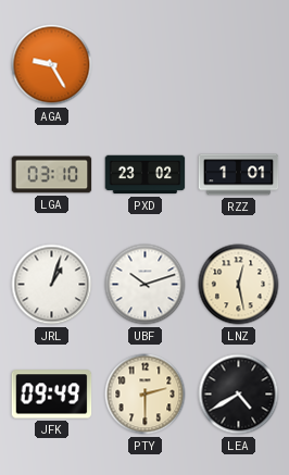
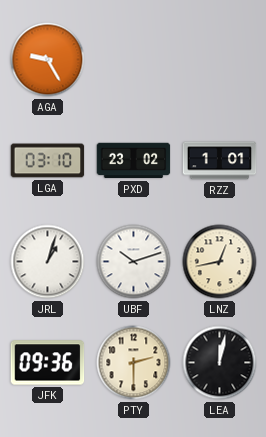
LNZ: 12:28 -> 12:43
JFK: 09:49 -> 09:36
LEA: 4:40 -> 12:02
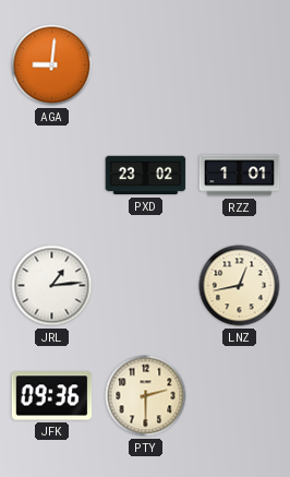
AGA: 9:25 -> 9:01
LGA: 03:10 -> none
JRL: 1:03 -> 1:14
UBF: 10:12 -> none
LEA: 12:02 -> none
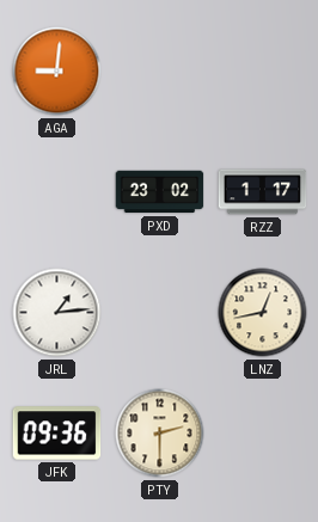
RZZ: 1:01 -> 1:17
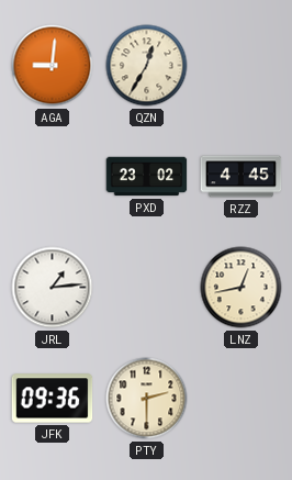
QZN: none -> 12:35
RZZ: 1:17 -> 4:45
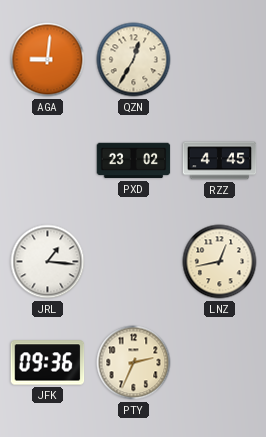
JRL: 1:14 -> 1:16
PTY: 2:30 -> 2:34
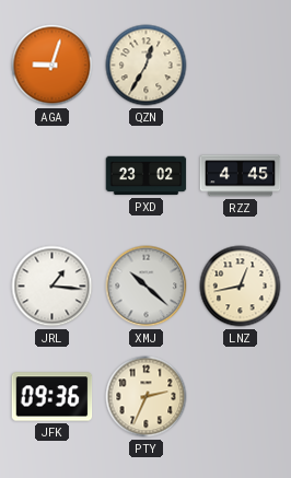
AGA: 9:01 -> 9:03
XMJ: none -> 10:22
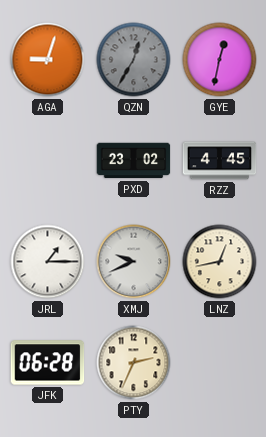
QZN dial: cream -> grey
GYE: none -> 12:32
JRL: 1:16 -> 1:15
XMJ: 10:22 -> 9:41
JFK: 09:36 -> 06:28
